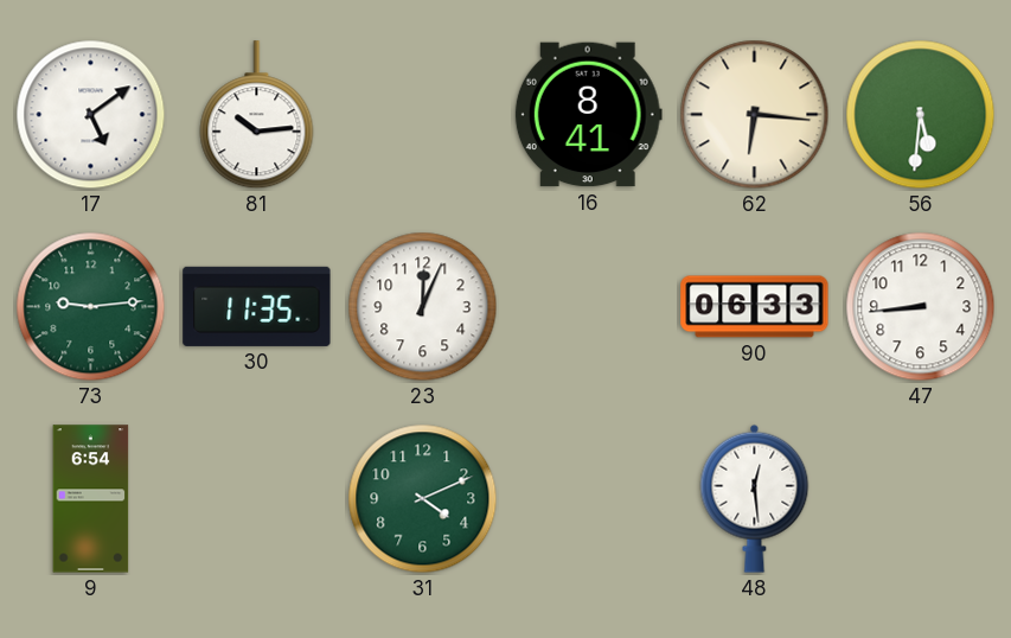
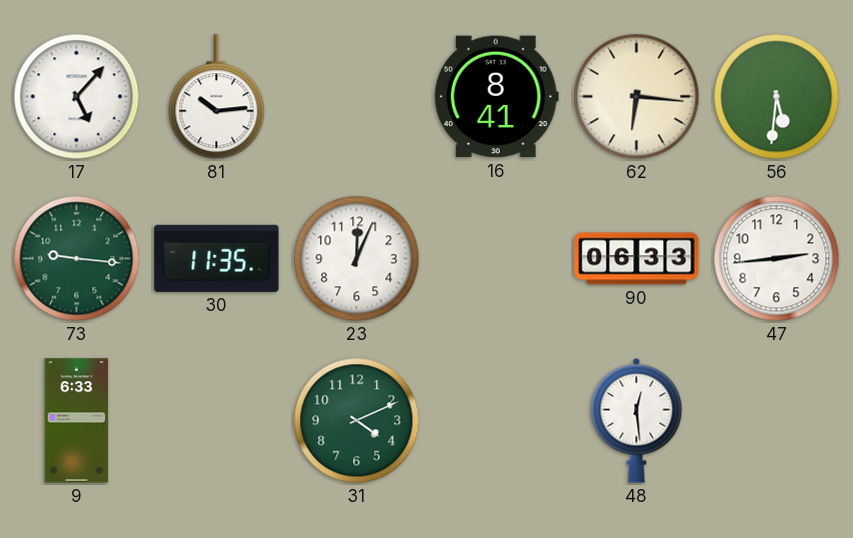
17: 5:09 -> 5:07
73: 9:14 -> 9:16
47: 8:44 -> 2:44
9: 6:54 -> 6:33
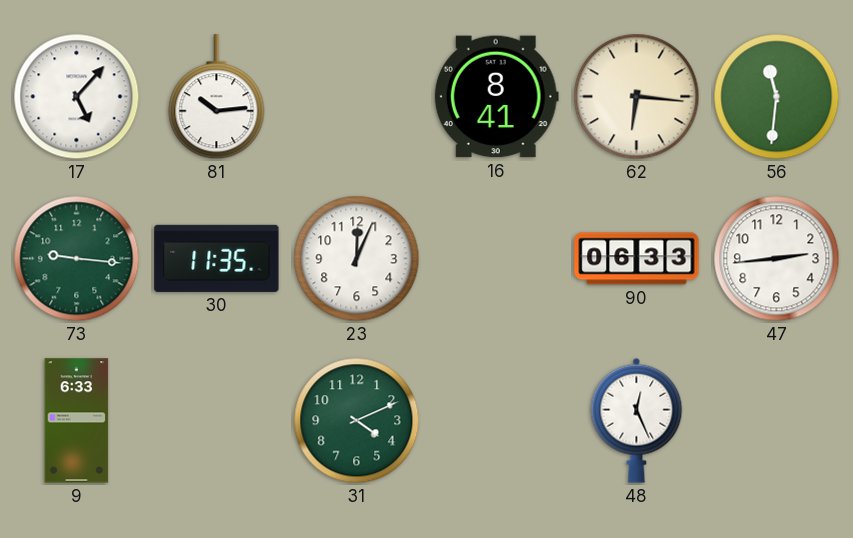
56: 5:31 -> 11:31
48: 12:29 -> 12:26
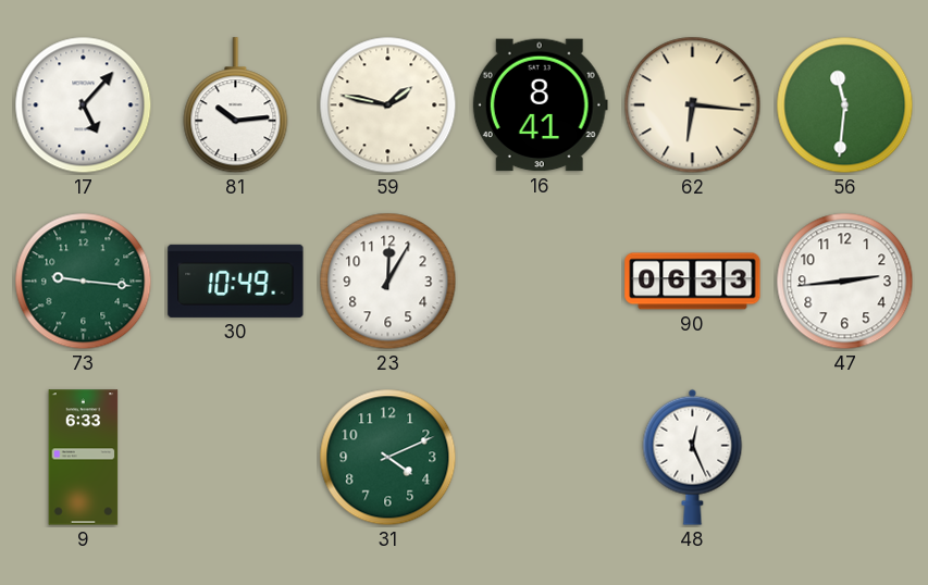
59: none -> 1:47
30: 11:35 -> 10:49
23: 12:04 -> 12:05
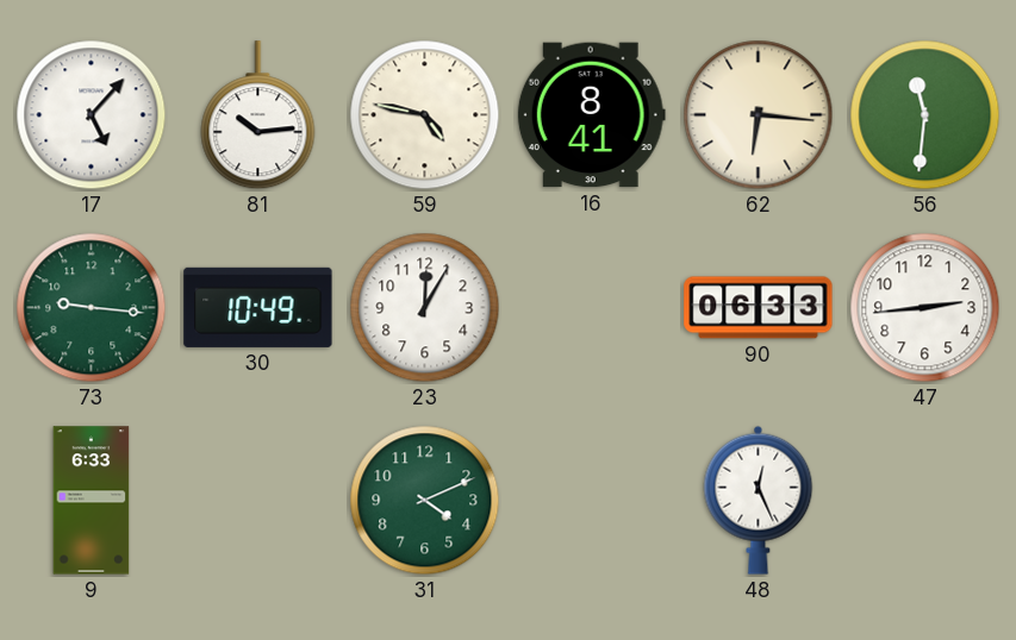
59: 1:47 -> 4:47
